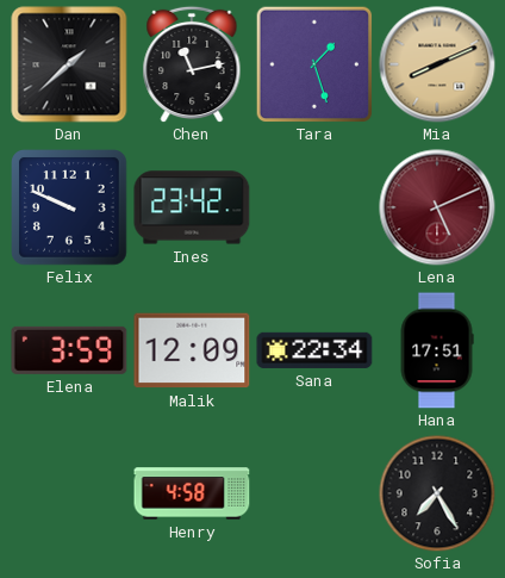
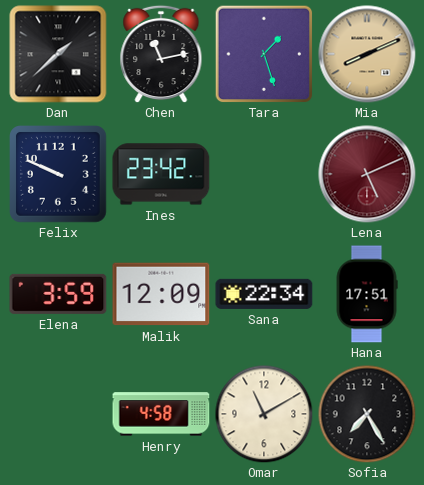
Omar: none -> 11:10
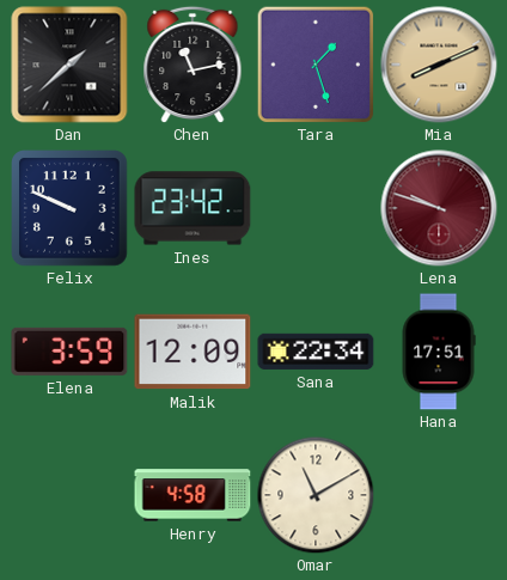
Lena: 5:11 -> 9:48
Sofia: 7:25 -> none
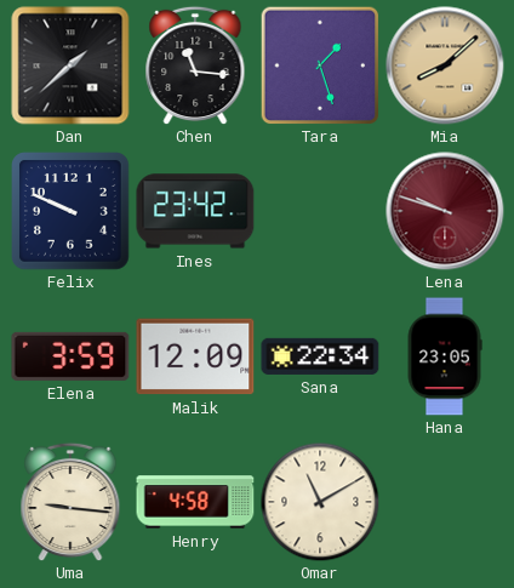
Chen: 11:13 -> 11:16
Mia: 8:11 -> 8:08
Hana: 17:51 -> 23:05
Uma: none -> 9:16
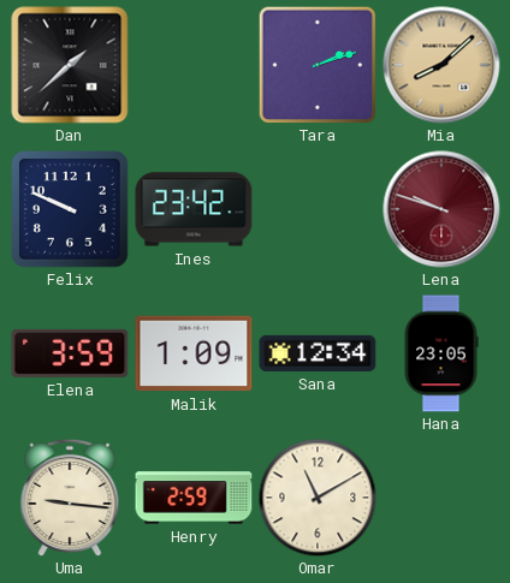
Chen: 11:16 -> none
Tara: 1:27 -> 2:12
Malik: 12:09 -> 1:09
Sana: 22:34 -> 12:34
Henry: 4:58 -> 2:59
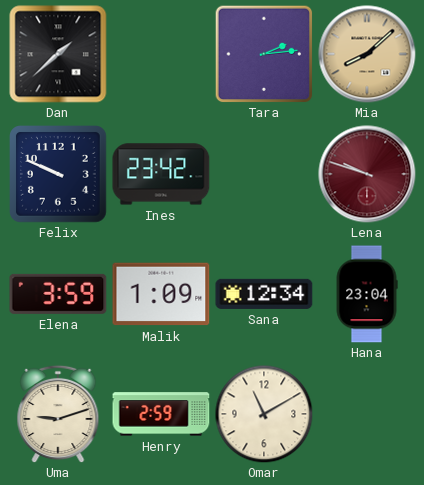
Tara: 2:12 -> 2:14
Hana: 23:05 -> 23:04
Uma: 9:16 -> 9:12
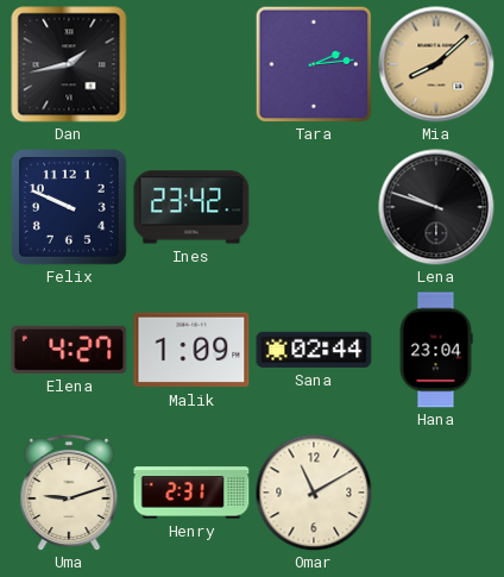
Dan: 1:38 -> 1:43
Lena dial: burgundy -> black
Elena: 3:59 -> 4:27
Sana: 12:34 -> 02:44
Henry: 2:59 -> 2:31
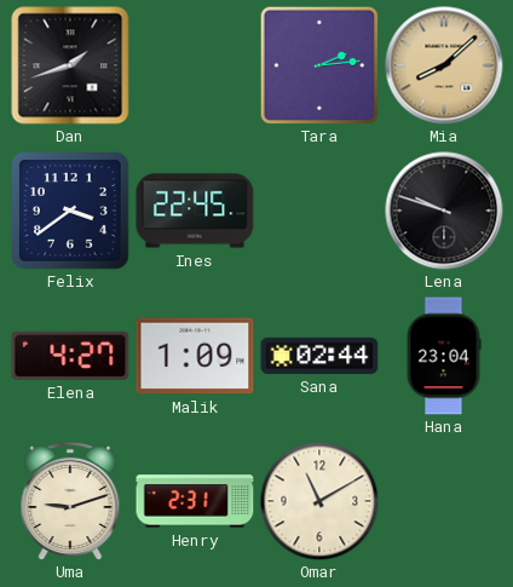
Dan: 1:43 -> 1:42
Felix: 9:49 -> 3:39
Ines: 23:42 -> 22:45
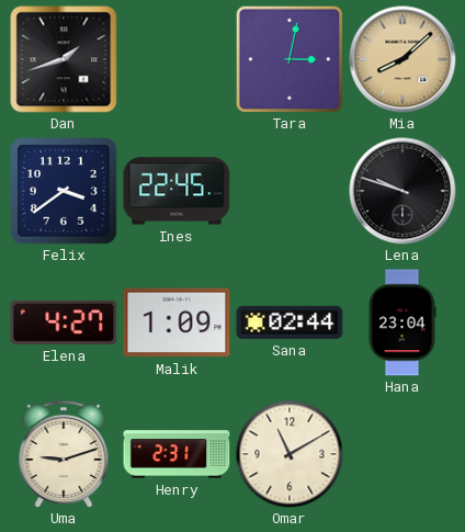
Tara: 2:14 -> 3:02
